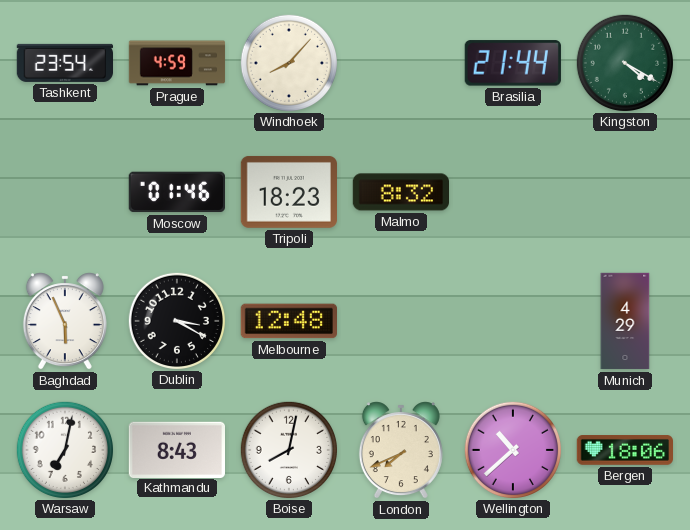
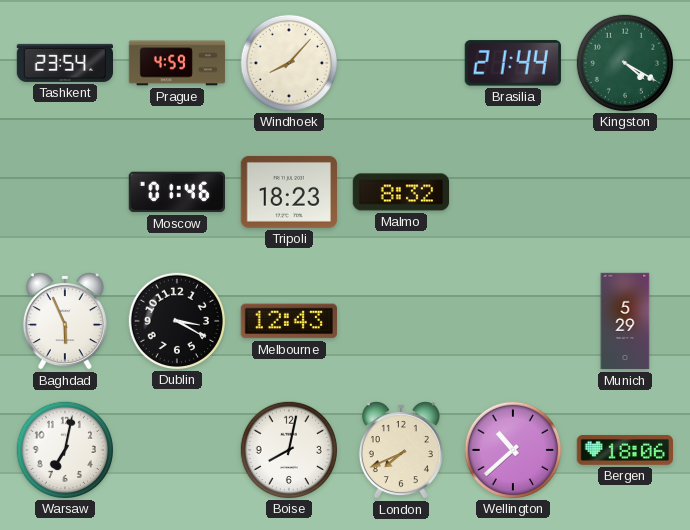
Melbourne: 12:48 -> 12:43
Munich: 4:29 -> 5:29
Kathmandu: 8:43 -> none
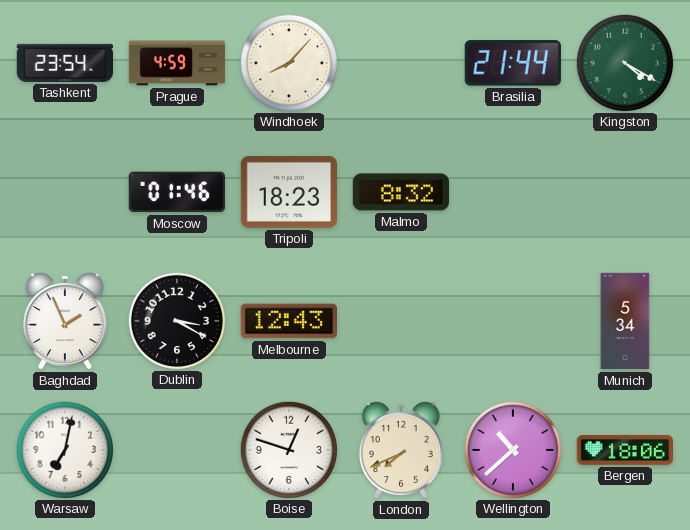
Baghdad: 5:56 -> 1:56
Munich: 5:29 -> 5:34
Boise: 8:02 -> 12:48
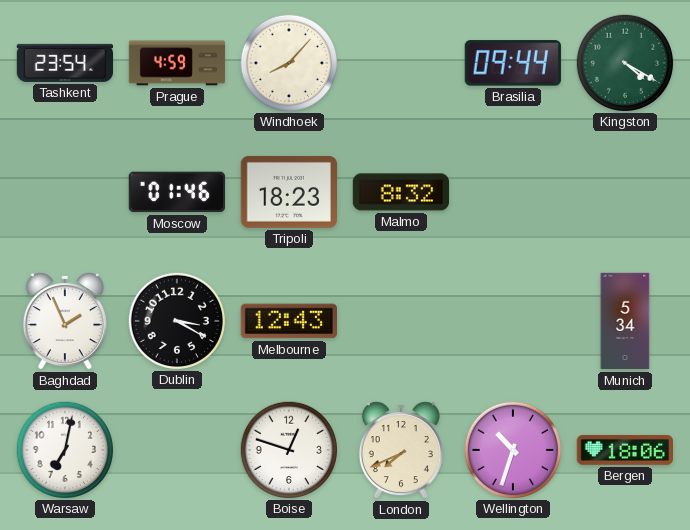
Brasilia: 21:44 -> 09:44
Wellington: 10:38 -> 10:33
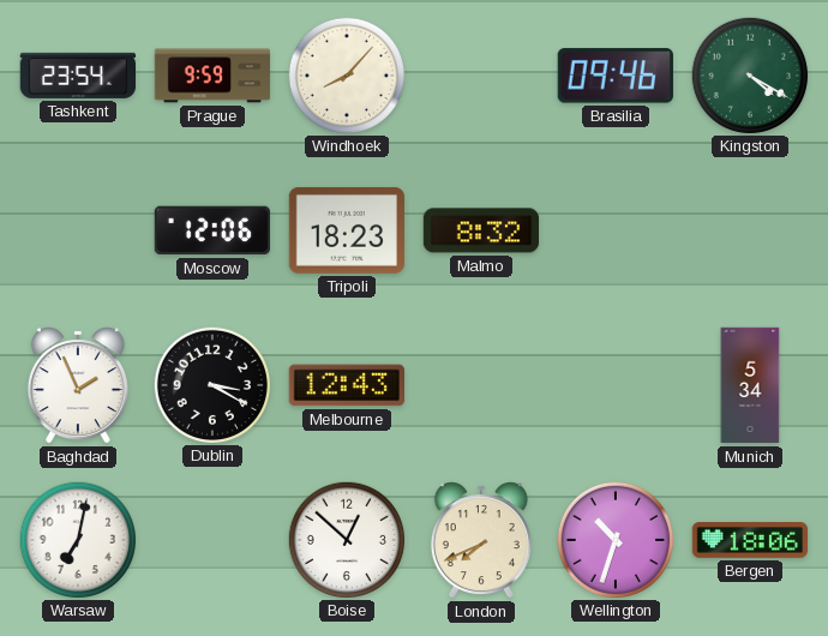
Prague: 4:59 -> 9:59
Brasilia: 09:44 -> 09:46
Moscow: 01:46 -> 12:06
Boise: 12:48 -> 12:52
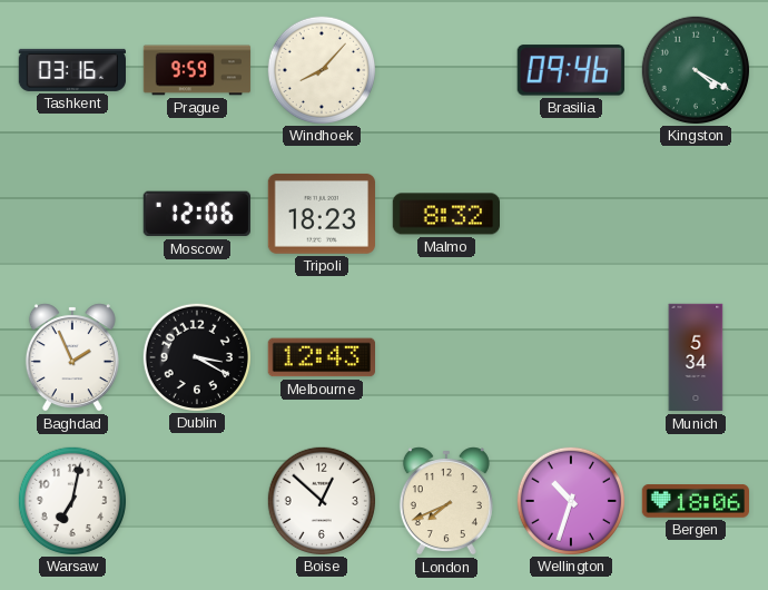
Tashkent: 23:54 -> 03:16
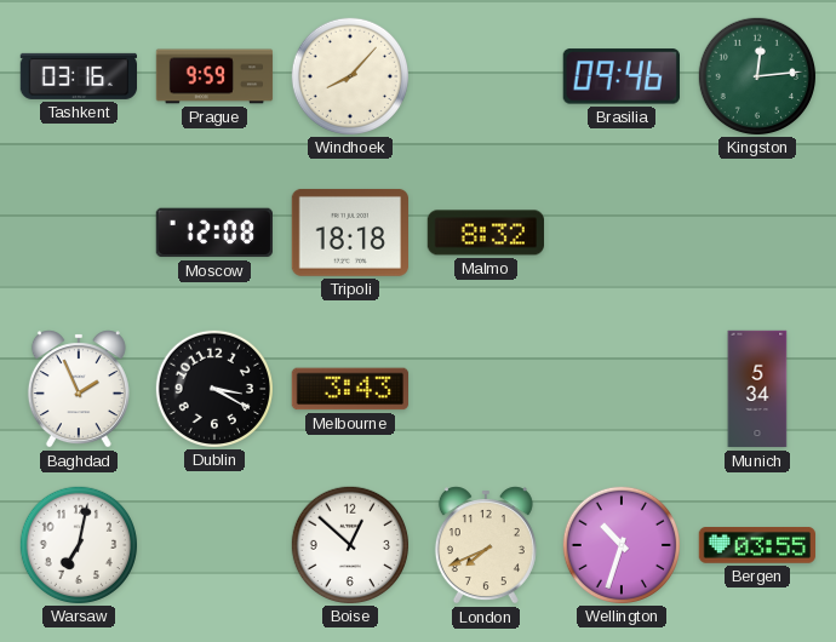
Kingston: 4:20 -> 12:14
Moscow: 12:06 -> 12:08
Tripoli: 18:23 -> 18:18
Melbourne: 12:43 -> 3:43
Bergen: 18:06 -> 03:55
